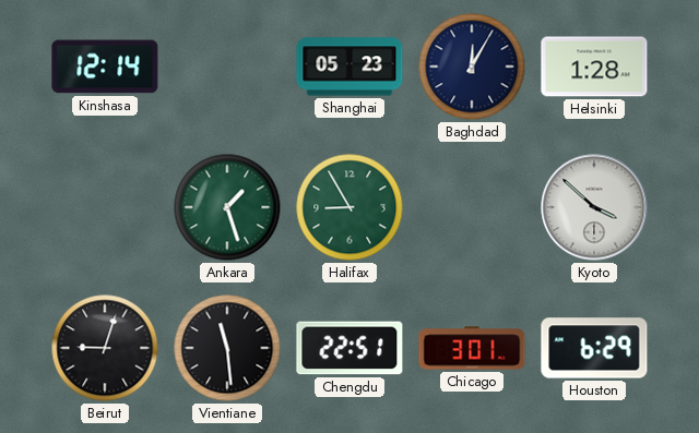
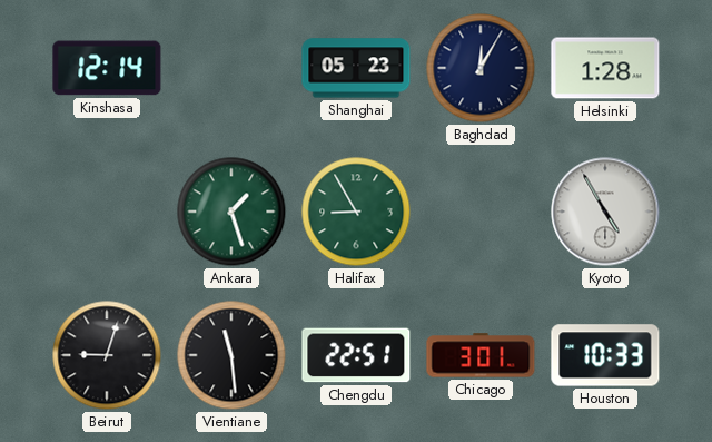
Kyoto: 3:52 -> 4:55
Houston: 6:29 -> 10:33
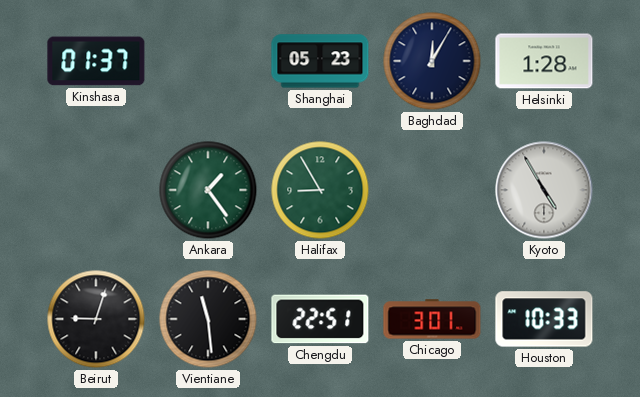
Kinshasa: 12:14 -> 01:37
Ankara: 1:27 -> 1:24
